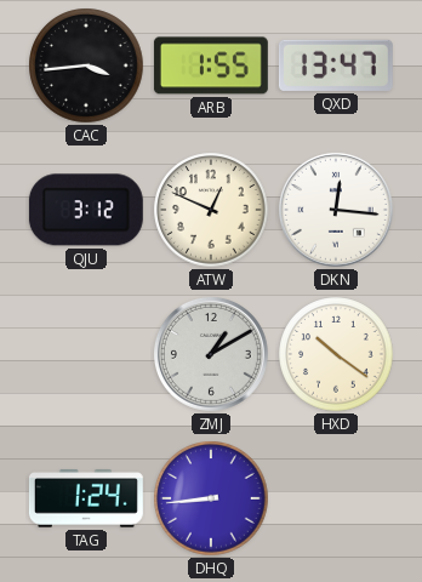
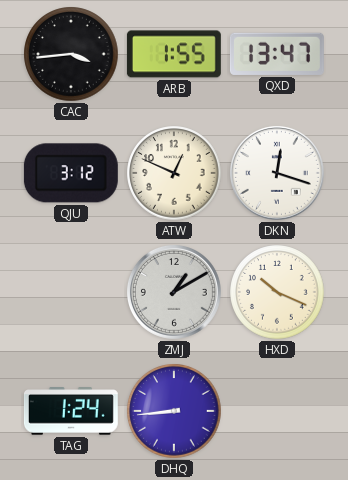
DKN: 12:16 -> 12:18
HXD: 10:21 -> 10:19
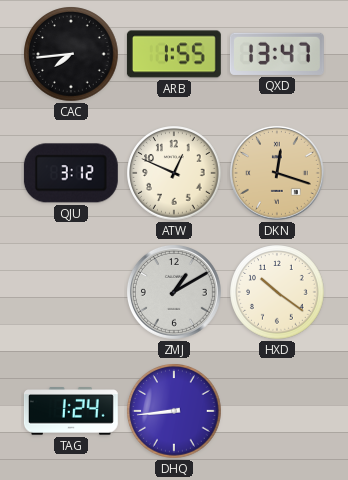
CAC: 3:44 -> 7:44
DKN dial: white -> champagne
HXD: 10:19 -> 10:21
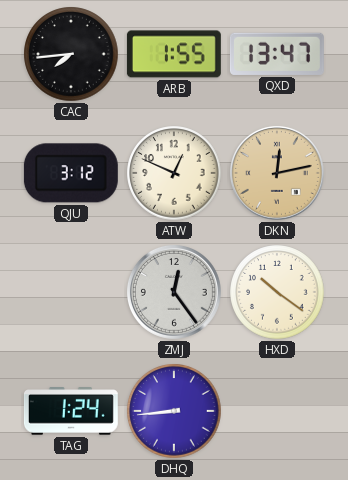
DKN: 12:18 -> 12:13
ZMJ: 1:10 -> 12:24
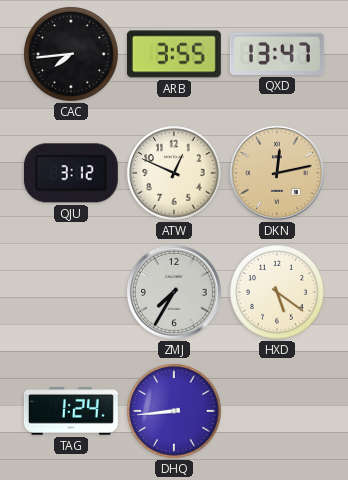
ARB: 1:55 -> 3:55
ZMJ: 12:24 -> 7:35
HXD: 10:21 -> 5:21
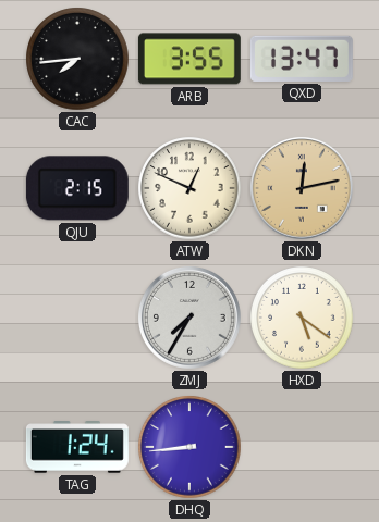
QJU: 3:12 -> 2:15
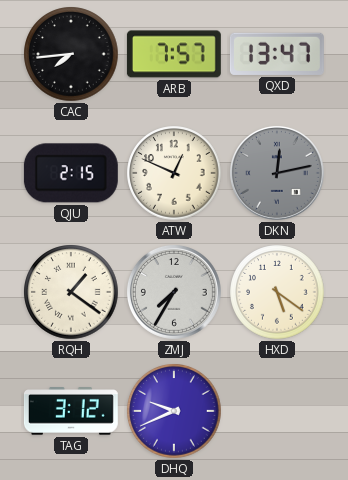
ARB: 3:55 -> 7:57
DKN dial: champagne -> grey
RQH: none -> 1:21
TAG: 1:24 -> 3:12
DHQ: 8:44 -> 9:41
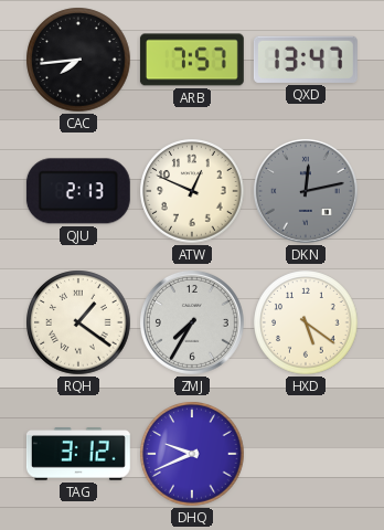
QJU: 2:15 -> 2:13
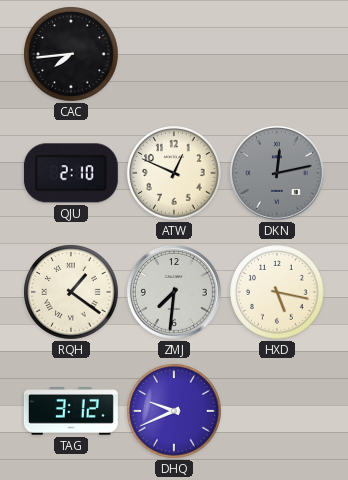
ARB: 7:57 -> none
QXD: 13:47 -> none
QJU: 2:13 -> 2:10
ZMJ: 7:35 -> 7:31
HXD: 5:21 -> 5:17
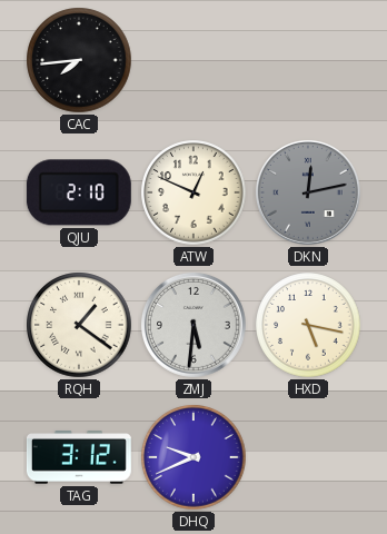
ZMJ: 7:31 -> 5:31
